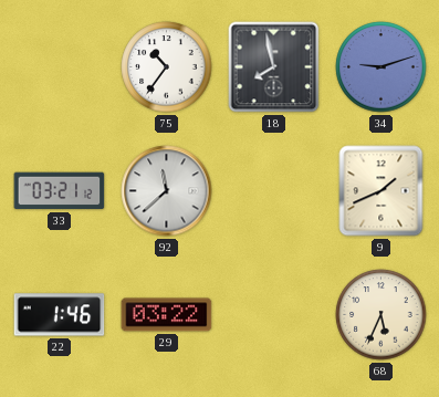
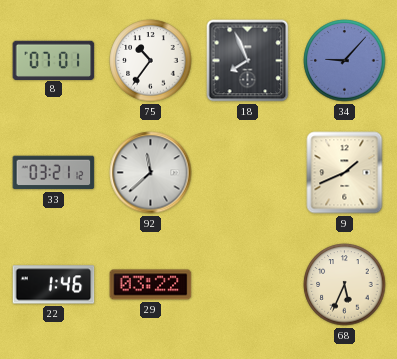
8: none -> 07:01
18: 7:58 -> 7:56
34: 9:12 -> 9:07
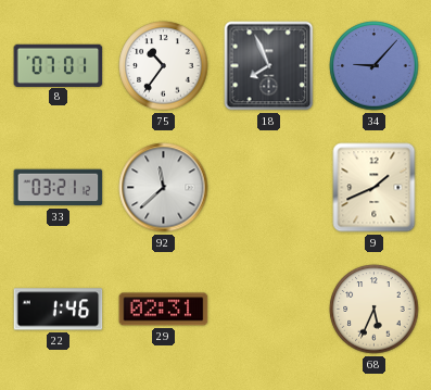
29: 03:22 -> 02:31
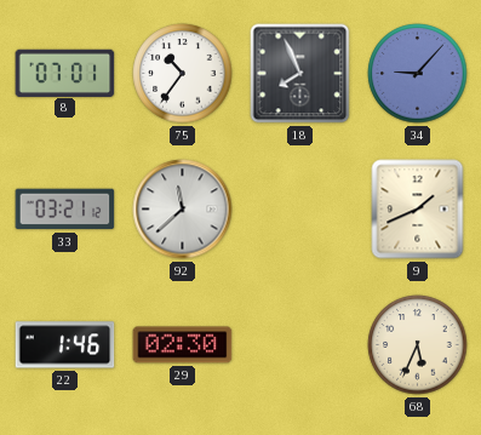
29: 02:31 -> 02:30
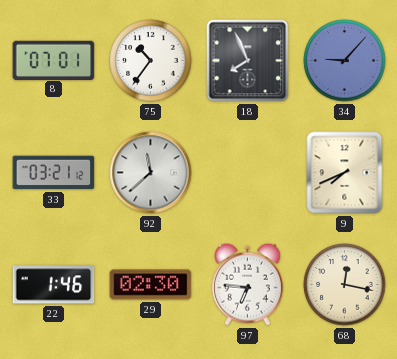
9: 1:41 -> 7:41
97: none -> 6:46
68: 5:34 -> 12:17
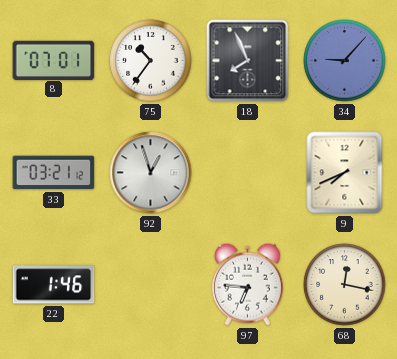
92: 11:38 -> 12:57
29: 02:30 -> none
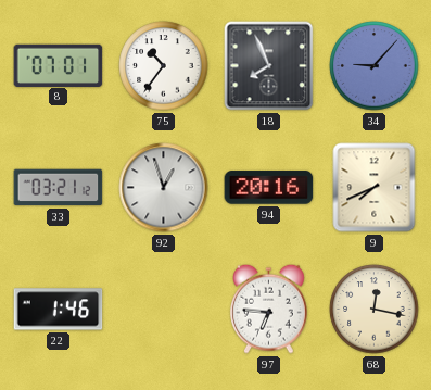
94: none -> 20:16
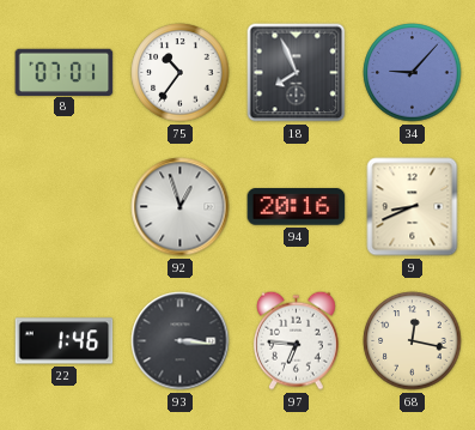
33: 03:21 -> none
9: 7:41 -> 8:41
93: none -> 3:16
